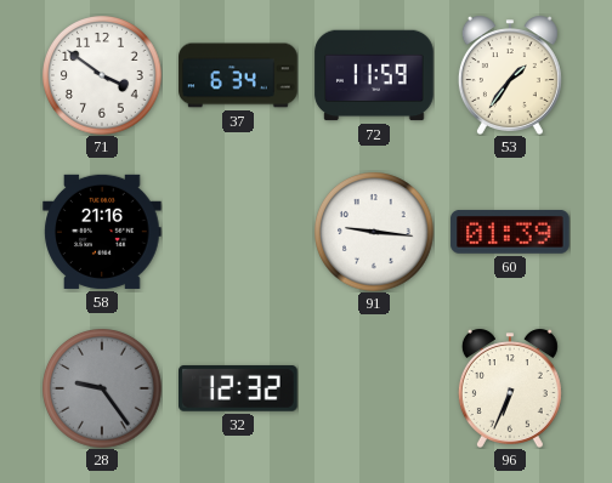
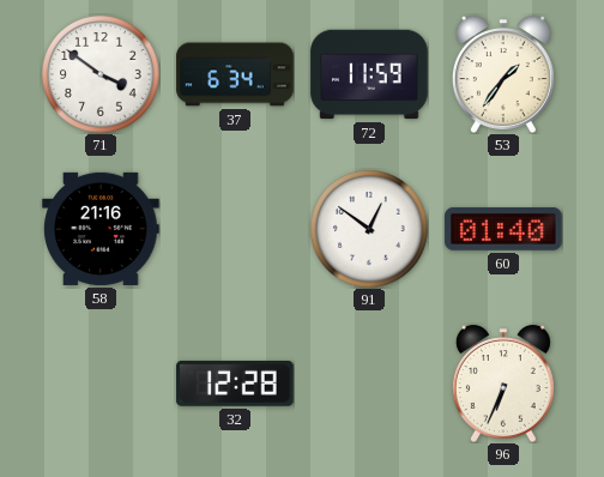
91: 9:16 -> 12:51
60: 01:39 -> 01:40
28: 9:24 -> none
32: 12:32 -> 12:28
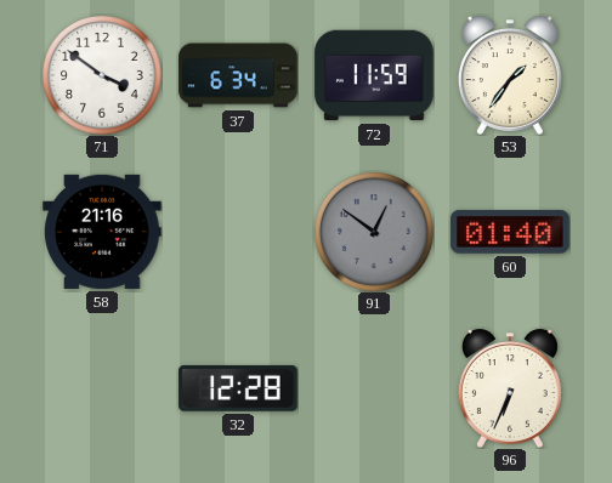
91 dial: white -> grey
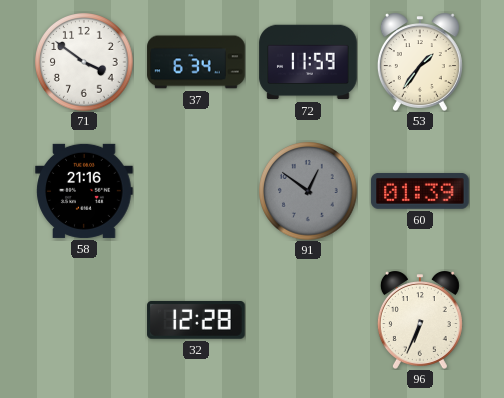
60: 01:40 -> 01:39
